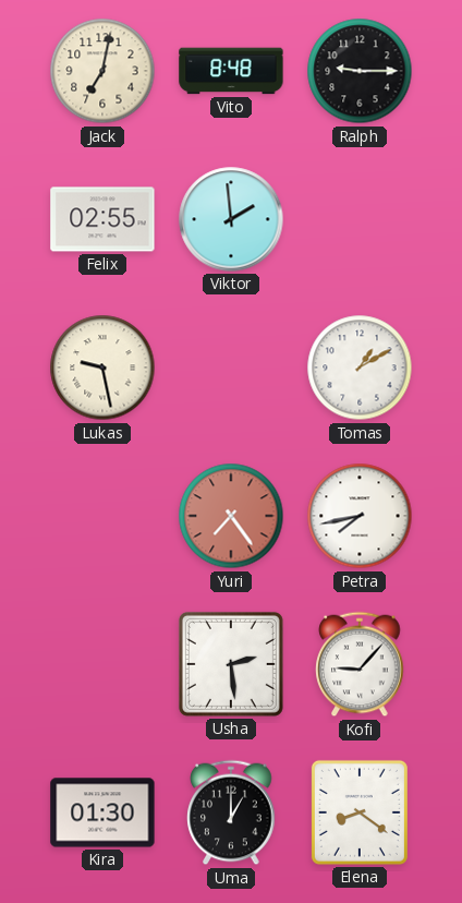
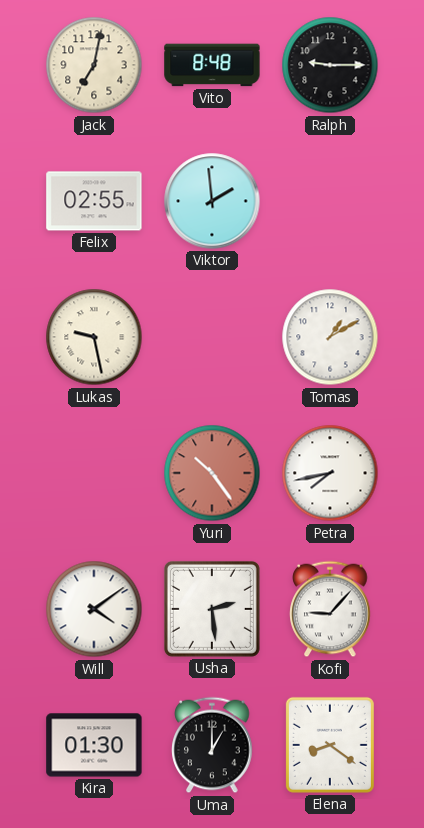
Yuri: 7:24 -> 10:24
Will: none -> 4:09
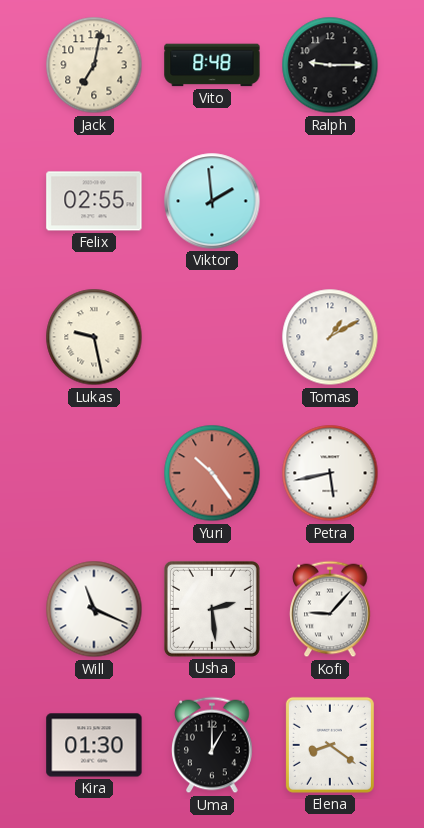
Petra: 7:43 -> 5:43
Will: 4:09 -> 11:19
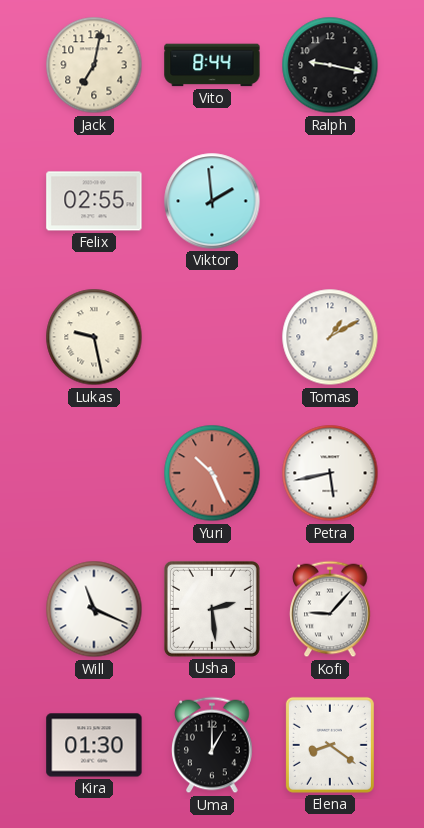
Vito: 8:48 -> 8:44
Ralph: 9:15 -> 9:17
Yuri: 10:24 -> 10:26
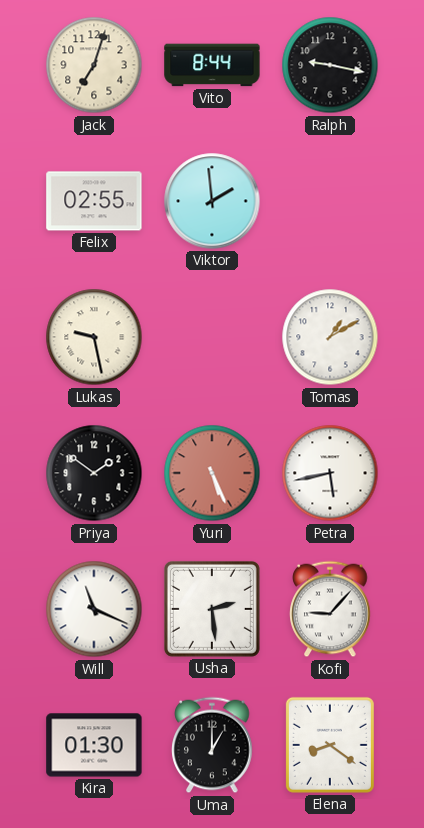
Jack: 7:02 -> 7:03
Priya: none -> 1:51
Yuri: 10:26 -> 5:26
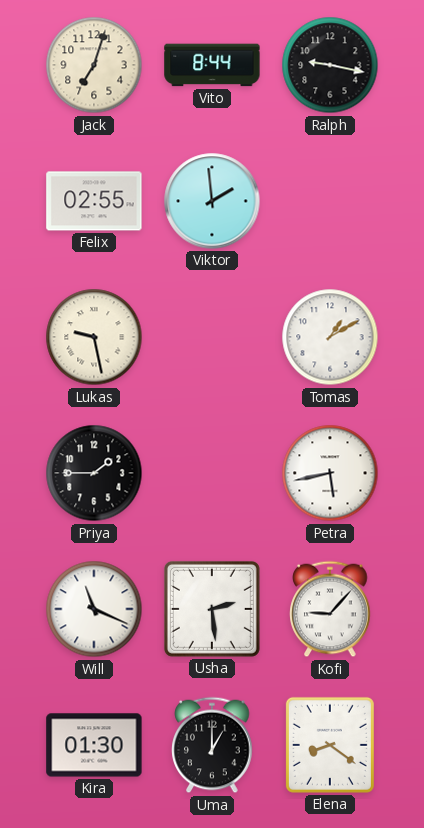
Priya: 1:51 -> 1:45
Yuri: 5:26 -> none
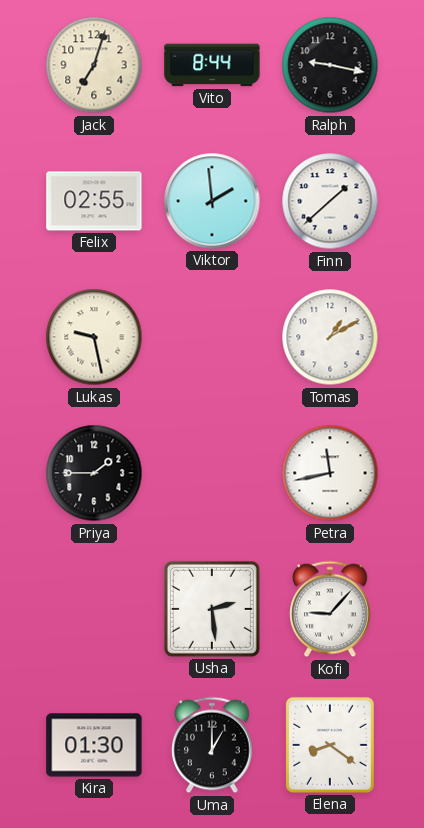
Finn: none -> 1:38
Petra: 5:43 -> 11:43
Will: 11:19 -> none
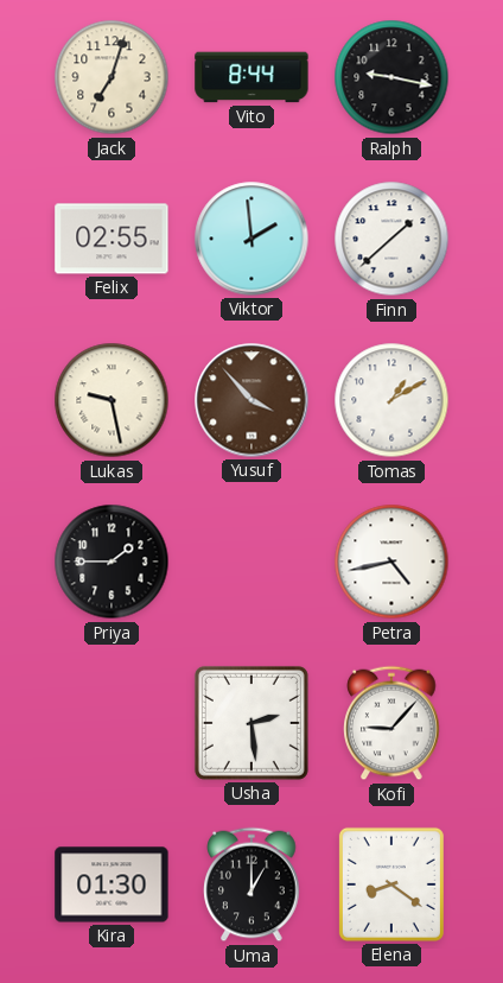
Yusuf: none -> 3:53
Petra: 11:43 -> 4:43
